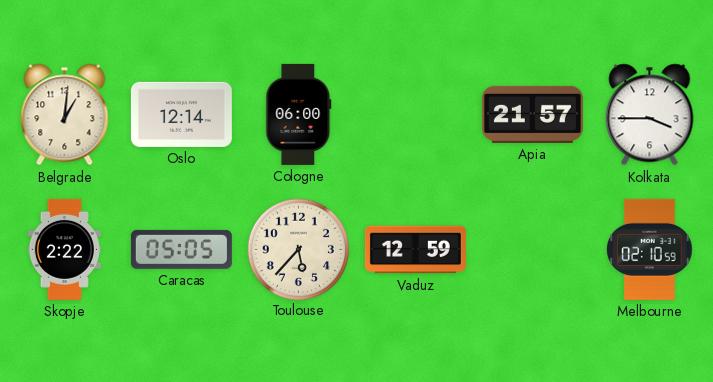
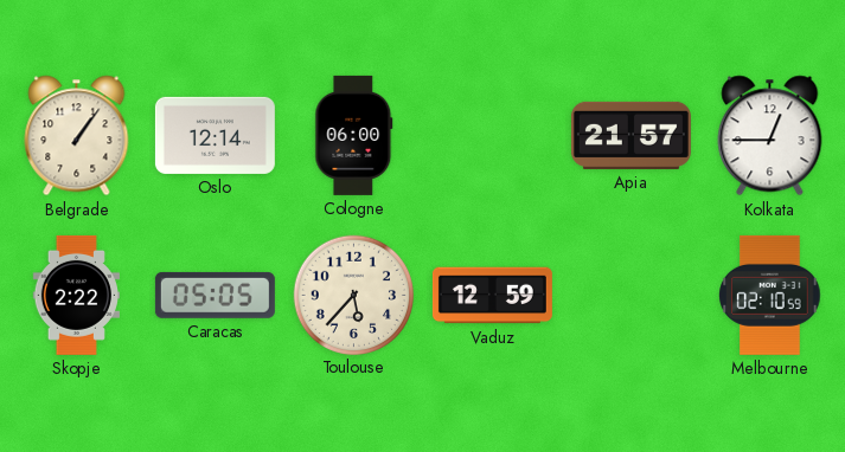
Belgrade: 1:01 -> 1:06
Kolkata: 3:45 -> 12:45
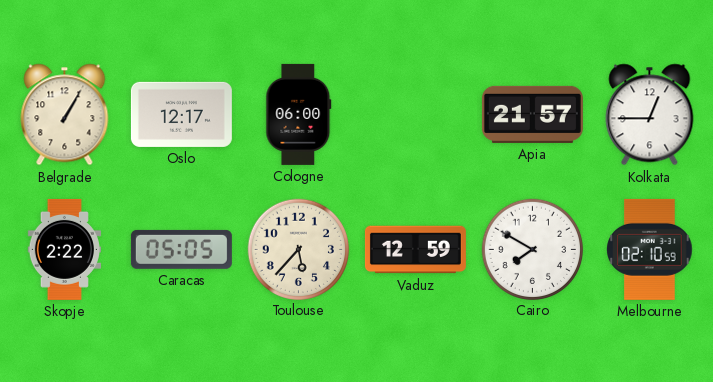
Belgrade: 1:06 -> 1:05
Oslo: 12:14 -> 12:17
Cairo: none -> 7:50
